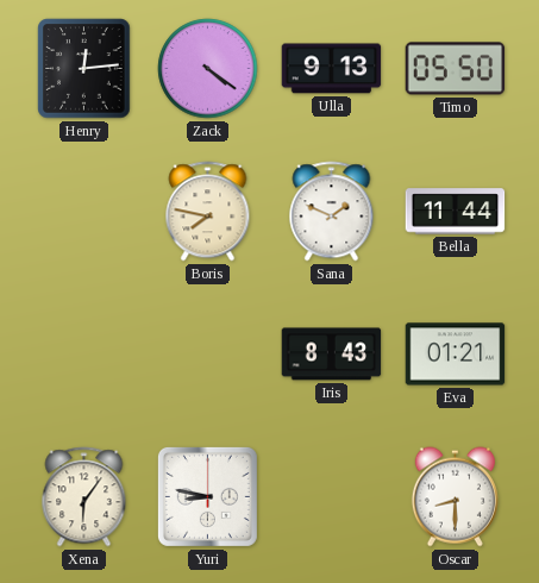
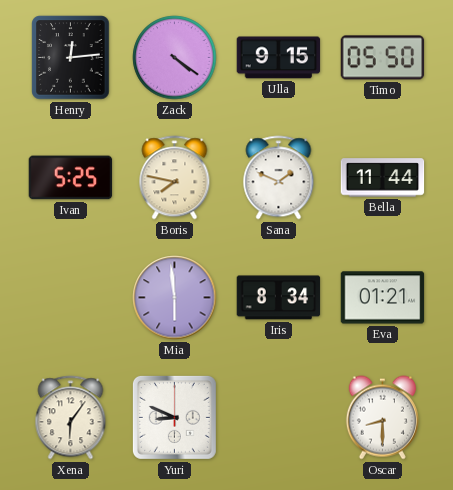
Ulla: 9:13 -> 9:15
Ivan: none -> 5:25
Mia: none -> 5:59
Iris: 8:43 -> 8:34
Yuri: 8:47 -> 8:49
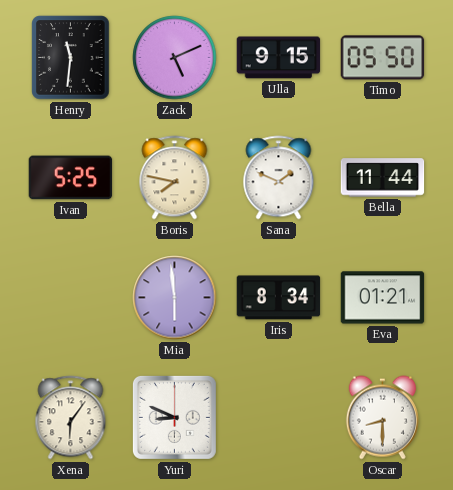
Henry: 12:14 -> 11:31
Zack: 4:21 -> 5:11
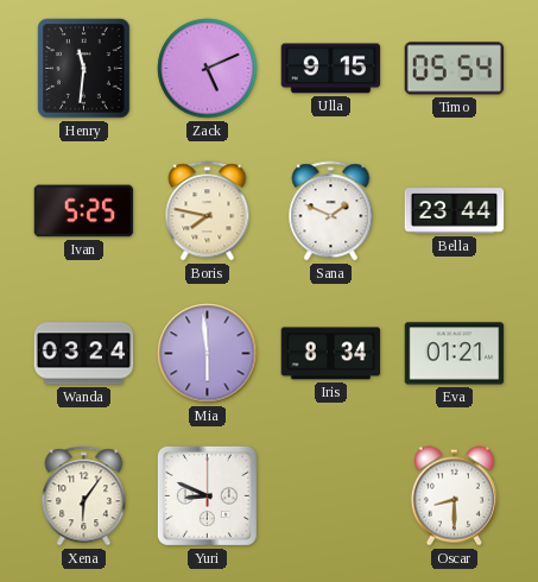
Timo: 05:50 -> 05:54
Bella: 11:44 -> 23:44
Wanda: none -> 03:24
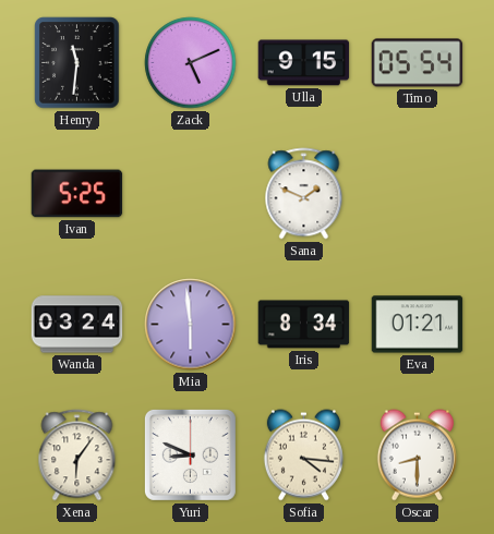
Boris: 7:47 -> none
Bella: 23:44 -> none
Sofia: none -> 4:16
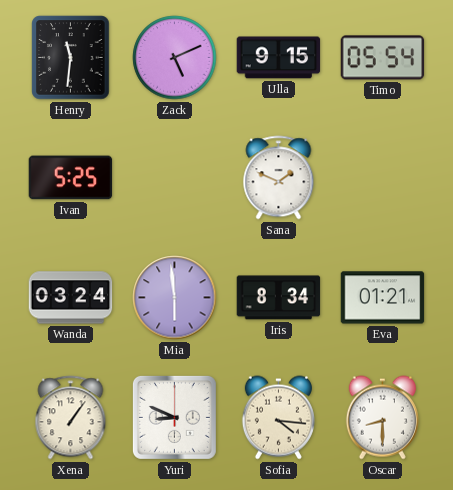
Xena: 6:06 -> 1:06
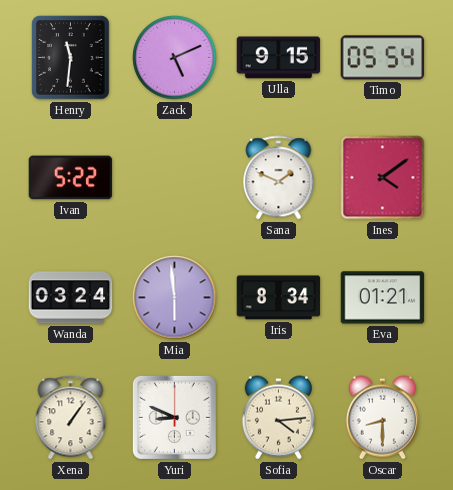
Ivan: 5:25 -> 5:22
Ines: none -> 4:09
Sofia: 4:16 -> 4:14
